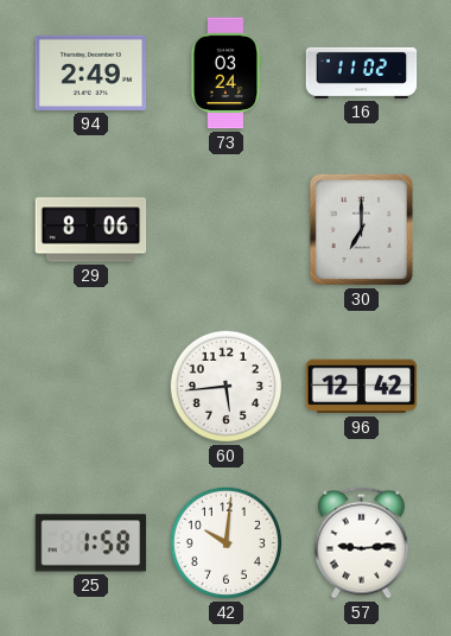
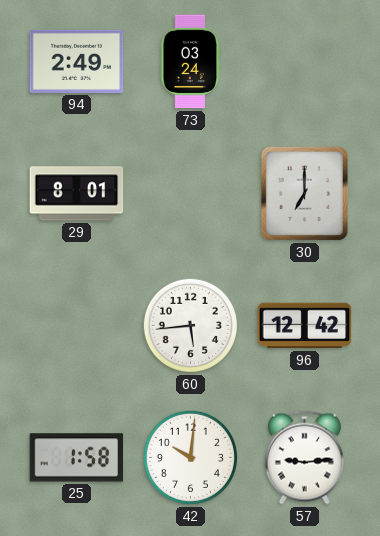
16: 11:02 -> none
29: 8:06 -> 8:01
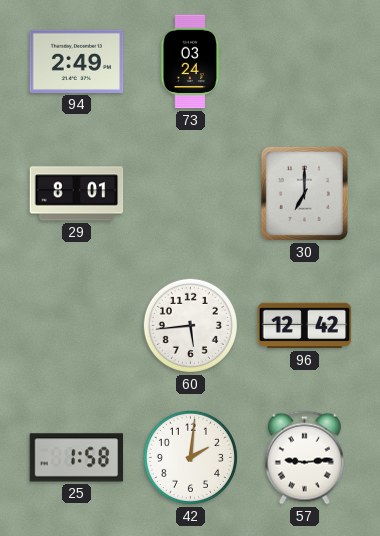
42: 10:01 -> 2:01
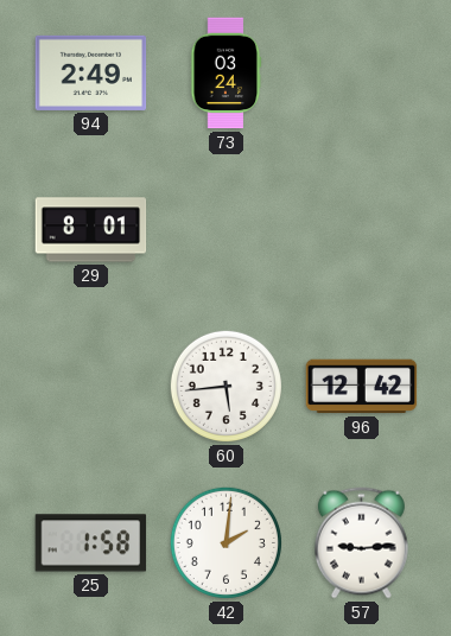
30: 7:00 -> none
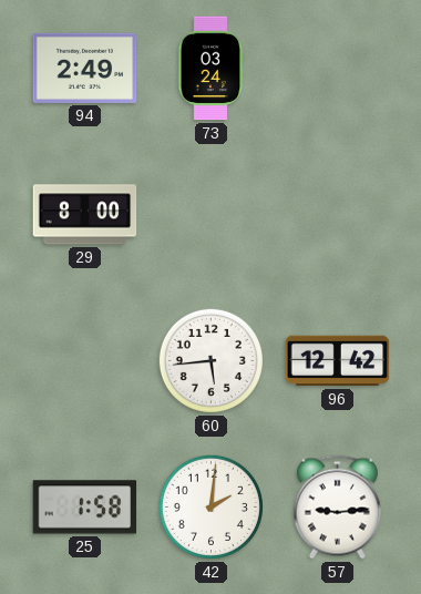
29: 8:01 -> 8:00
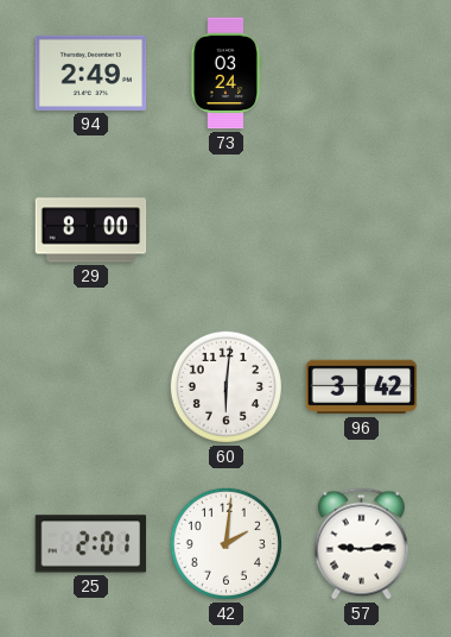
60: 5:44 -> 6:01
96: 12:42 -> 3:42
25: 1:58 -> 2:01
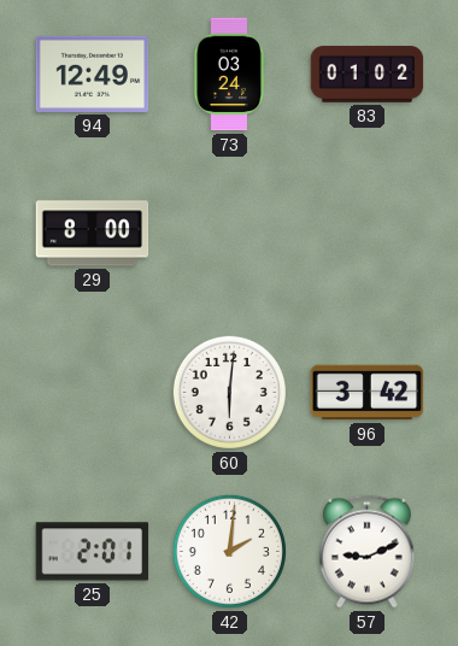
94: 2:49 -> 12:49
83: none -> 01:02
57: 9:14 -> 9:11
